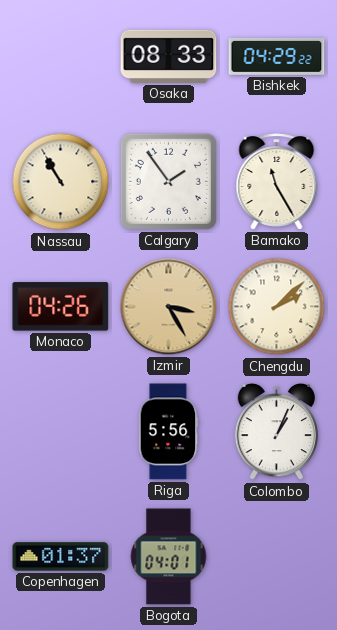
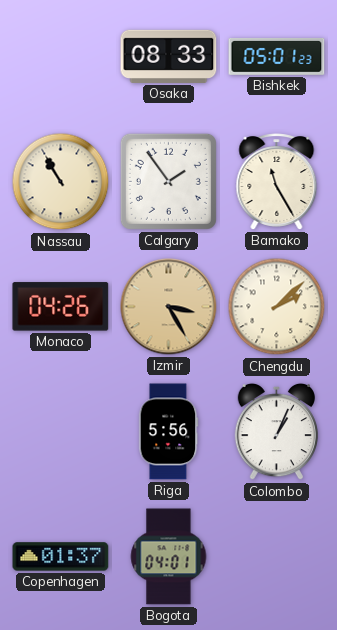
Bishkek: 04:29 -> 05:01
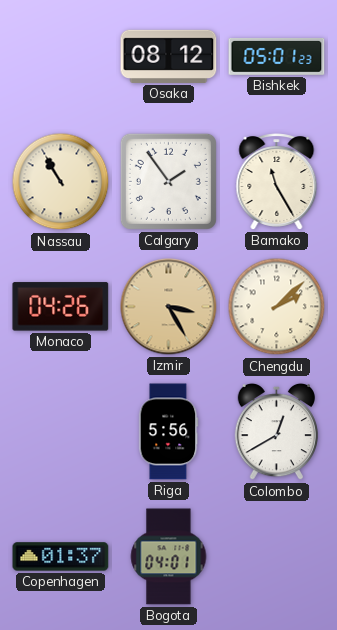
Osaka: 08:33 -> 08:12
Colombo: 1:04 -> 12:40
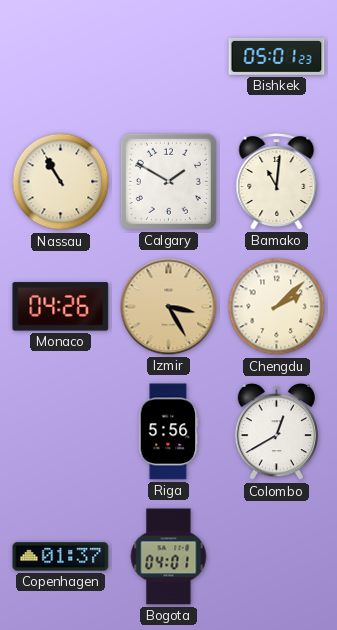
Osaka: 08:12 -> none
Calgary: 1:54 -> 1:50
Bamako: 11:25 -> 11:01
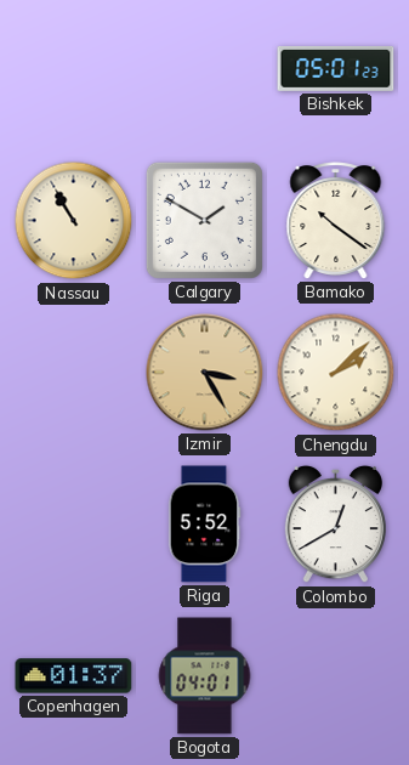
Bamako: 11:01 -> 10:21
Monaco: 04:26 -> none
Riga: 5:56 -> 5:52
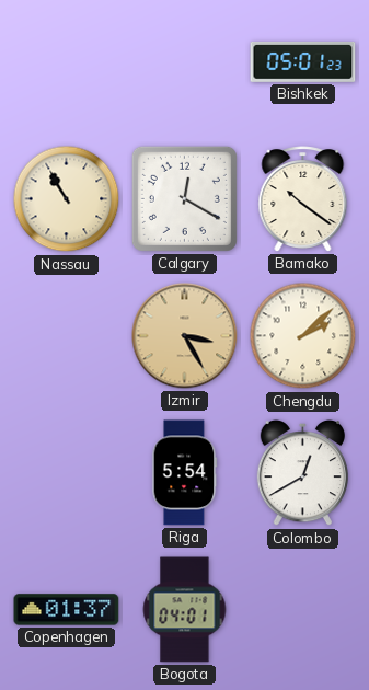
Calgary: 1:50 -> 12:20
Riga: 5:52 -> 5:54
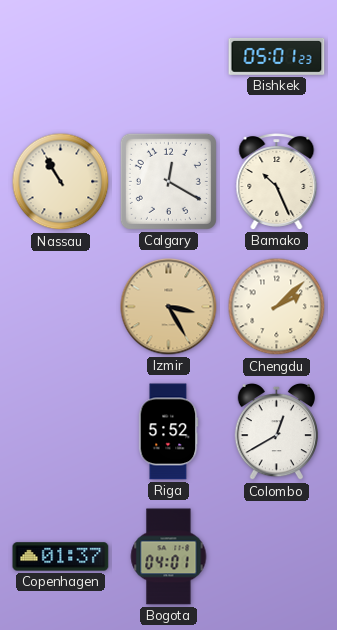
Bamako: 10:21 -> 10:26
Riga: 5:54 -> 5:52
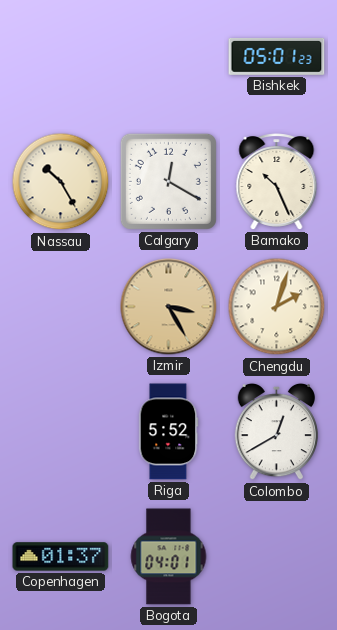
Nassau: 10:55 -> 10:25
Chengdu: 2:08 -> 2:03
